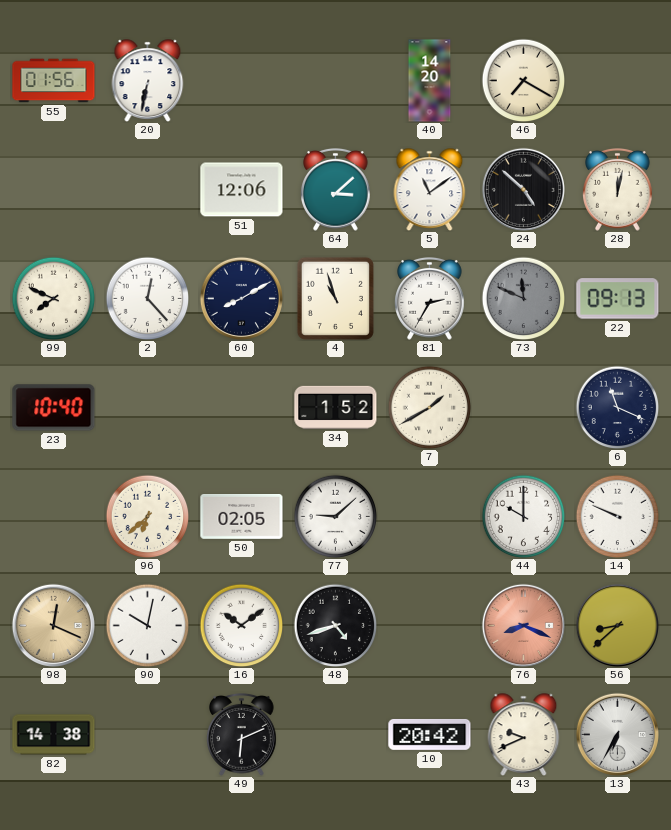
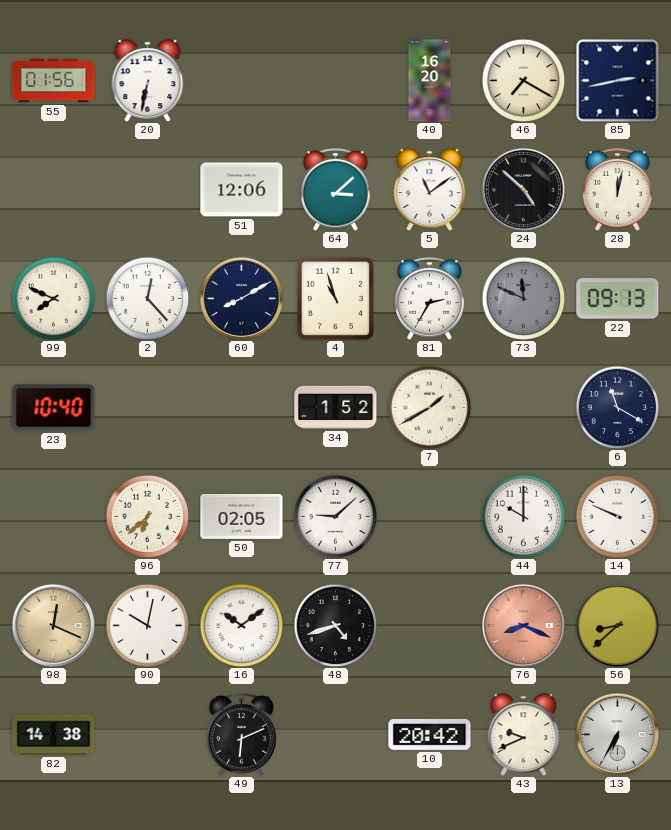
40: 14:20 -> 16:20
85: none -> 2:43
6: 11:19 -> 11:20
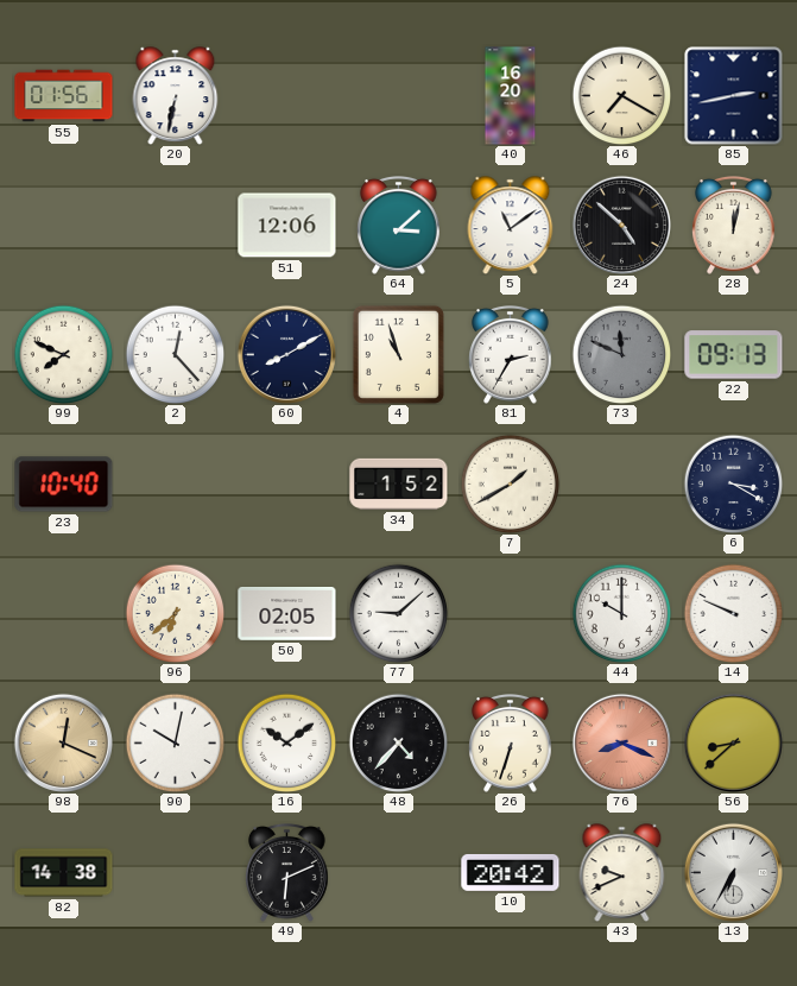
6: 11:20 -> 3:20
48: 4:42 -> 4:37
26: none -> 6:33
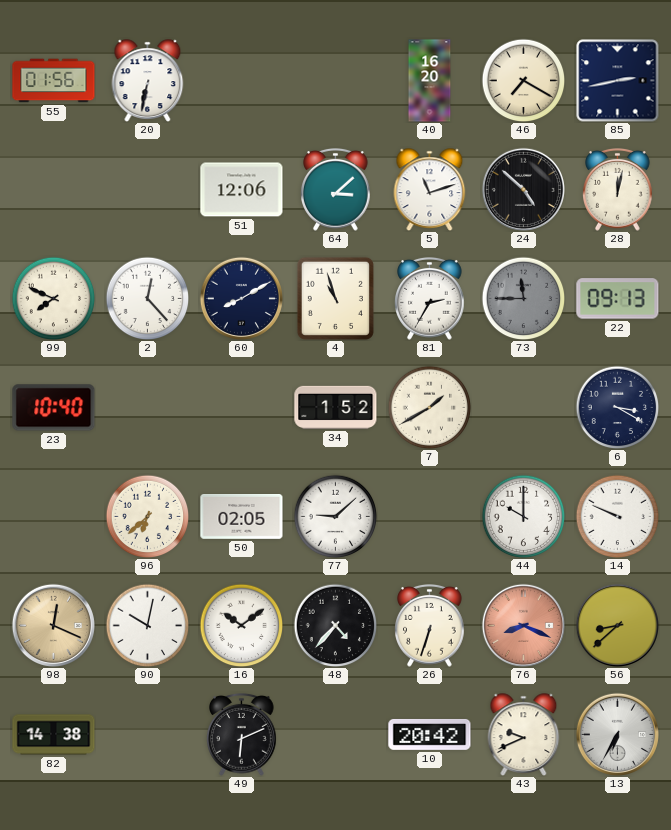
5: 11:09 -> 11:12
73: 11:49 -> 11:45
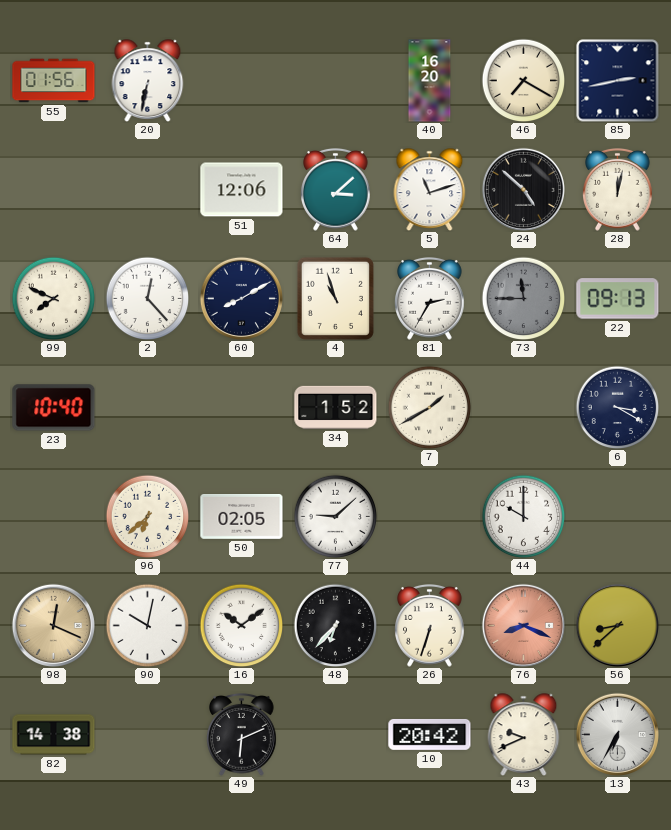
14: 9:49 -> none
48: 4:37 -> 6:37
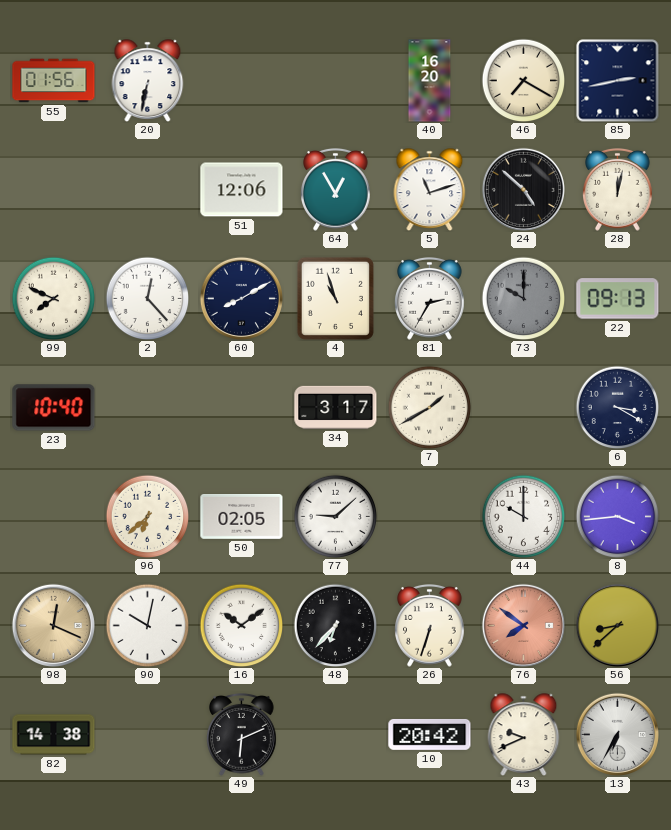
64: 3:08 -> 12:55
73: 11:45 -> 10:00
34: 1:52 -> 3:17
8: none -> 3:44
76: 8:19 -> 7:51
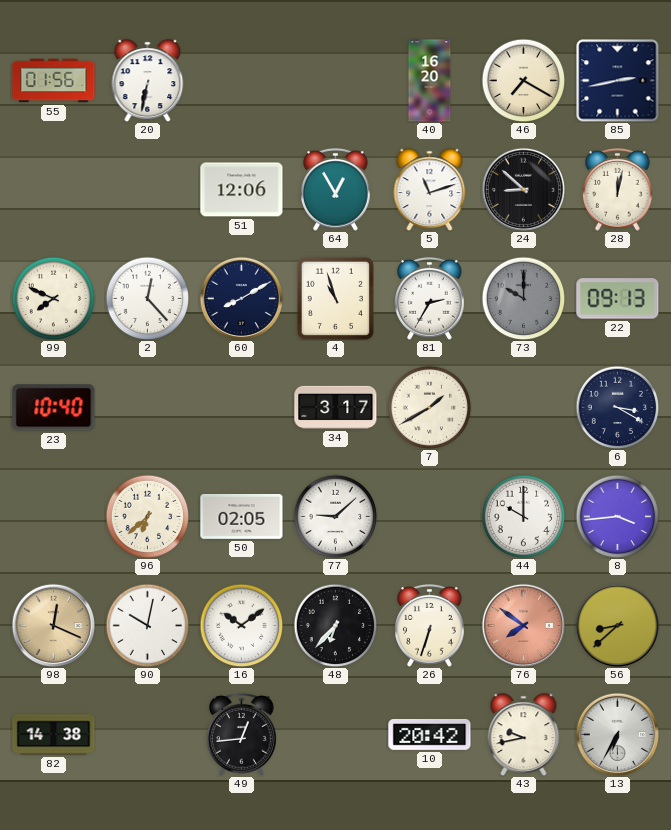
24: 4:52 -> 8:52
49: 6:11 -> 12:44
43: 9:41 -> 9:43
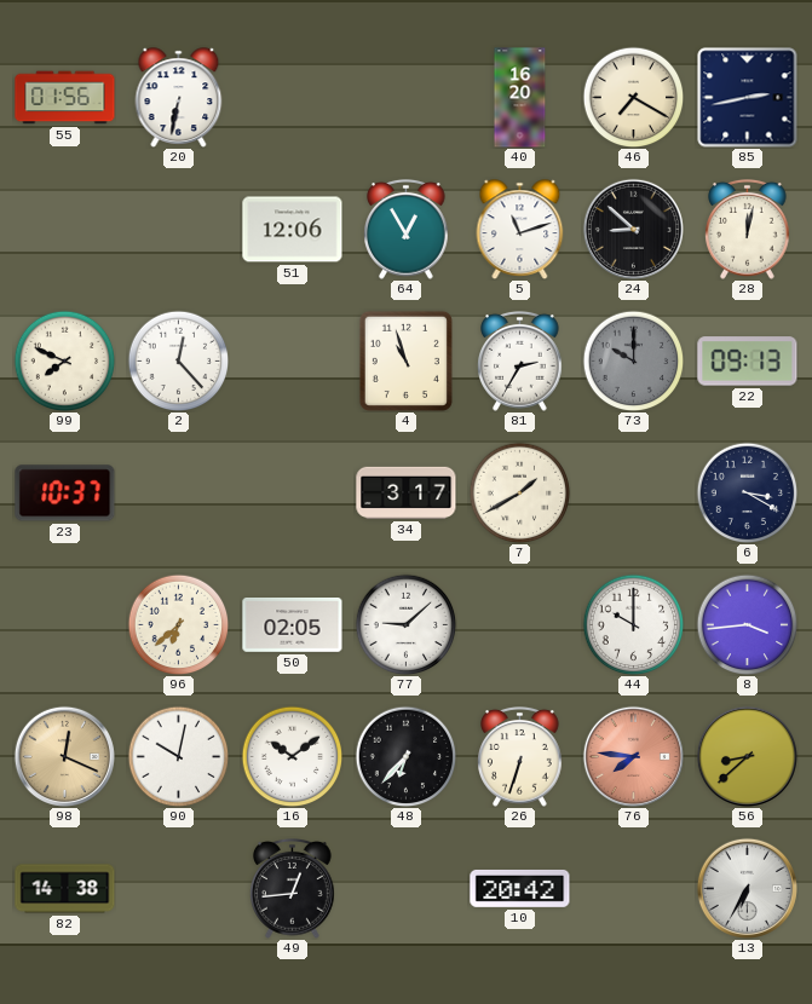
60: 8:10 -> none
23: 10:40 -> 10:37
76: 7:51 -> 7:46
43: 9:43 -> none
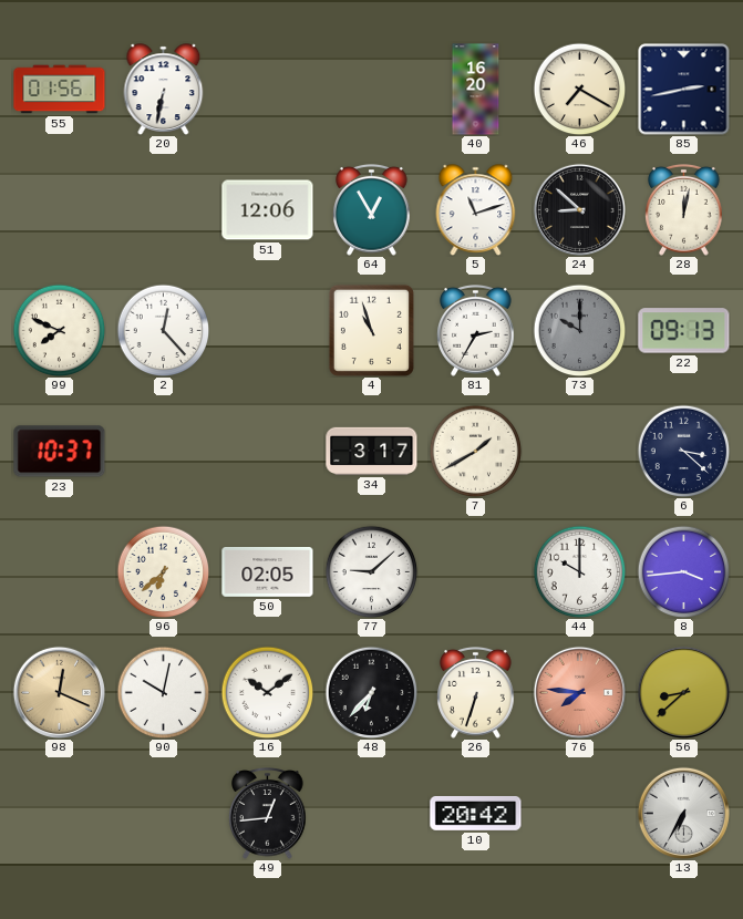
6: 3:20 -> 3:22
82: 14:38 -> none
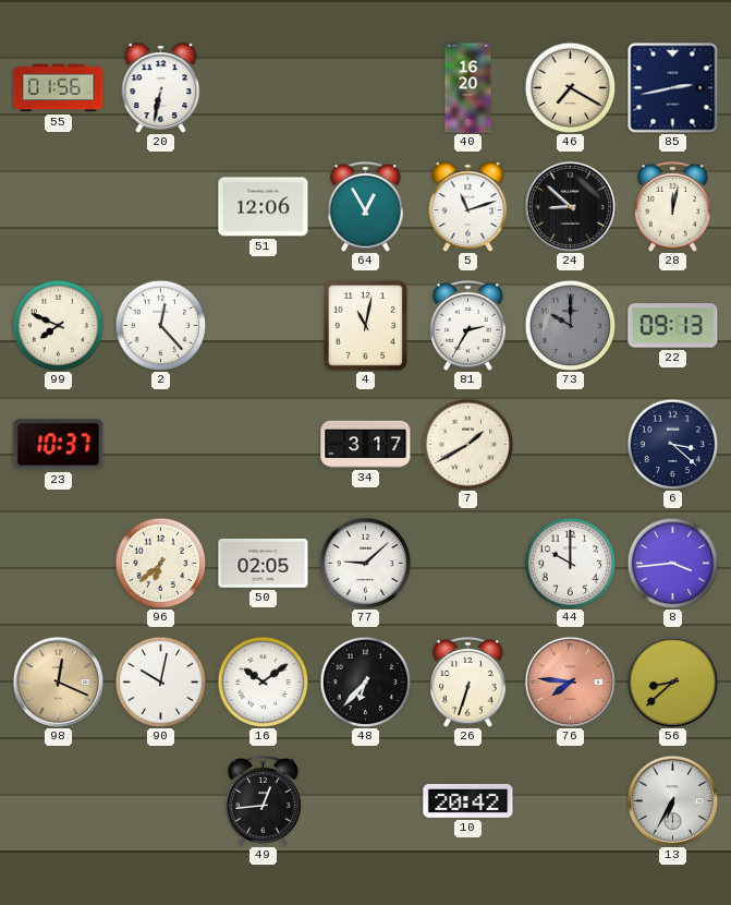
4: 10:57 -> 11:02
